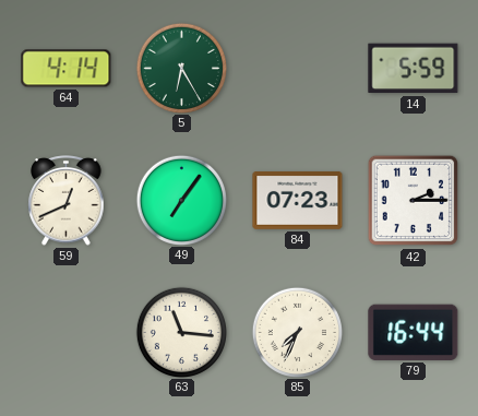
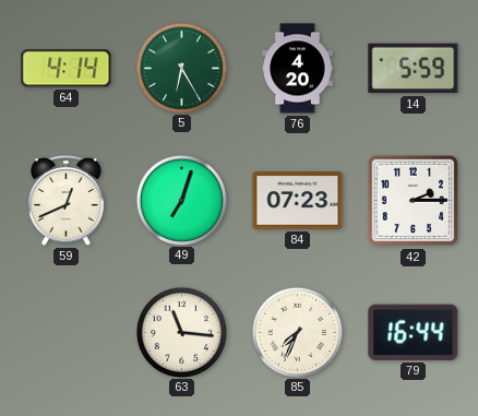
76: none -> 4:20
49: 7:06 -> 7:03
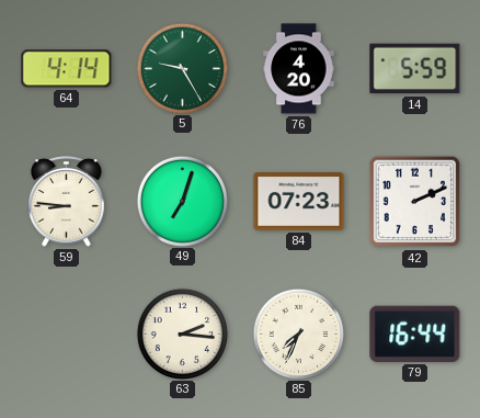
5: 6:25 -> 9:25
59: 12:41 -> 8:46
42: 2:15 -> 2:11
63: 11:16 -> 2:16
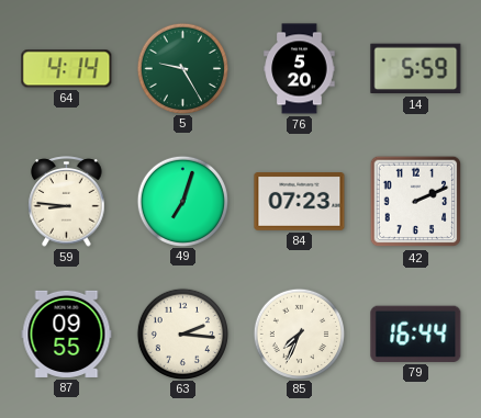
76: 4:20 -> 5:20
87: none -> 09:55
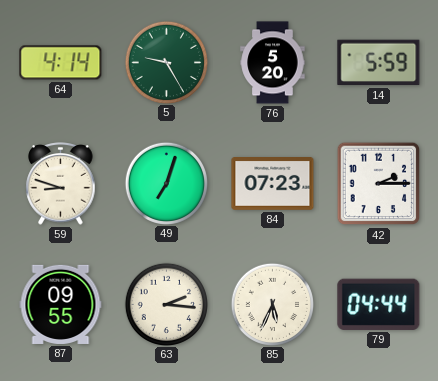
59: 8:46 -> 8:48
42: 2:11 -> 2:15
85: 7:34 -> 5:34
79: 16:44 -> 04:44
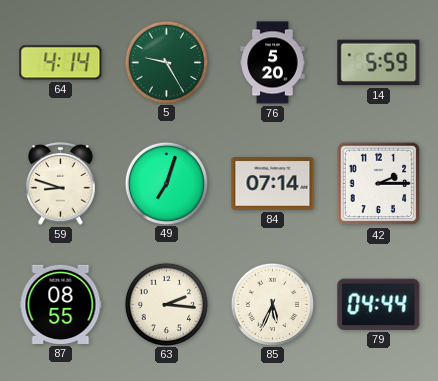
84: 07:23 -> 07:14
87: 09:55 -> 08:55
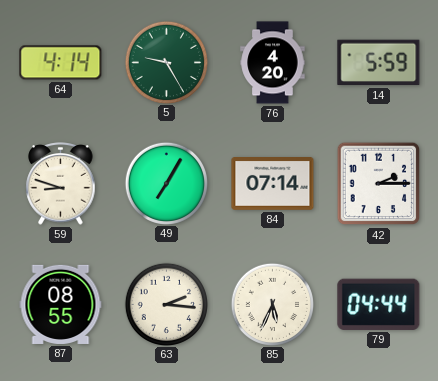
76: 5:20 -> 4:20
49: 7:03 -> 7:05
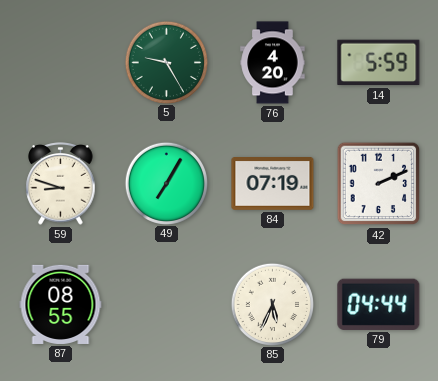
64: 4:14 -> none
84: 07:14 -> 07:19
42: 2:15 -> 2:11
63: 2:16 -> none
